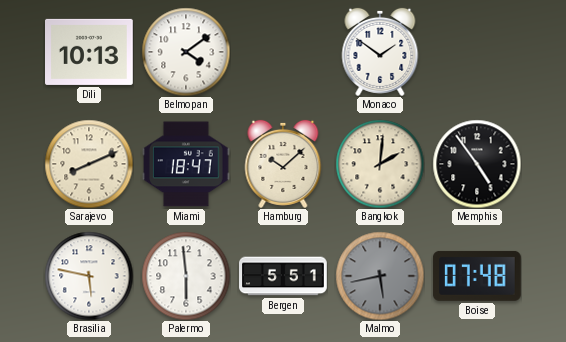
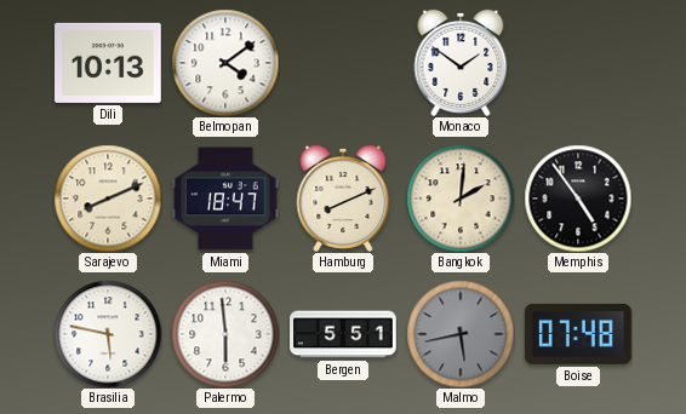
Hamburg: 10:08 -> 8:11
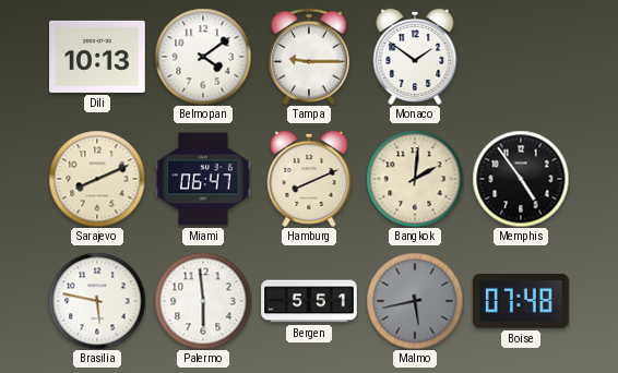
Tampa: none -> 9:15
Miami: 18:47 -> 06:47
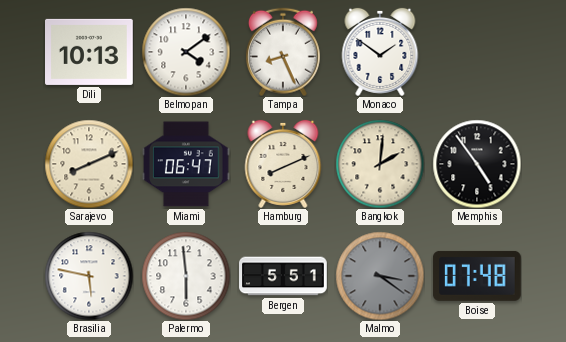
Tampa: 9:15 -> 8:26
Malmo: 5:43 -> 3:21
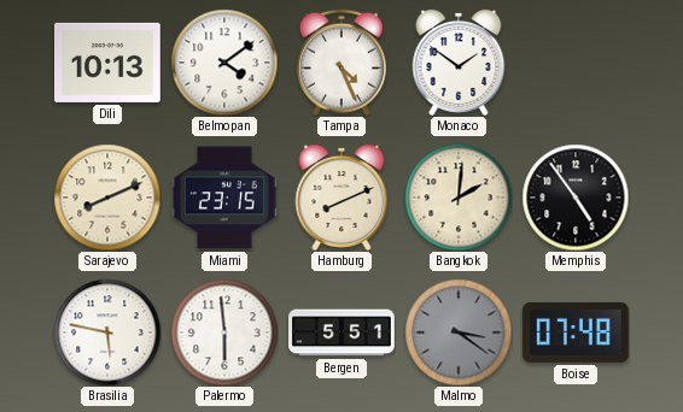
Tampa: 8:26 -> 4:26
Miami: 06:47 -> 23:15
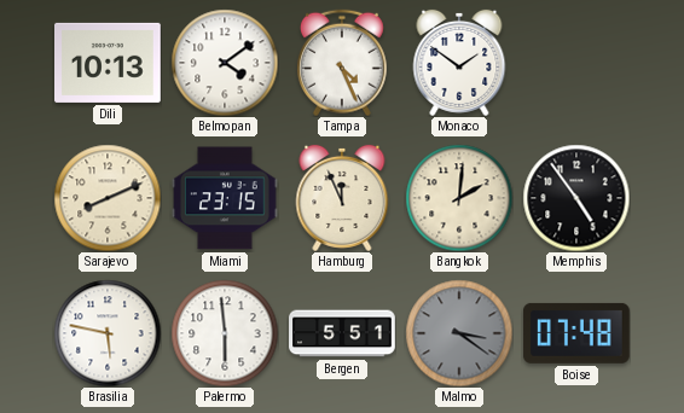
Hamburg: 8:11 -> 11:56
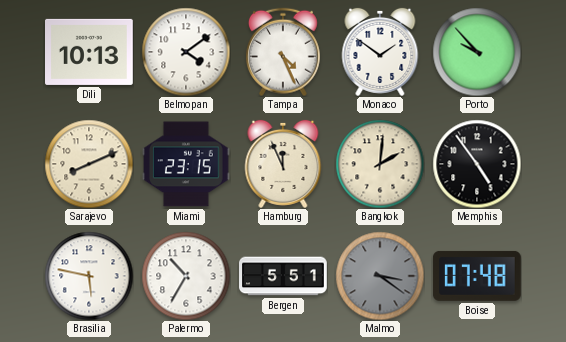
Porto: none -> 9:53
Palermo: 5:59 -> 10:35
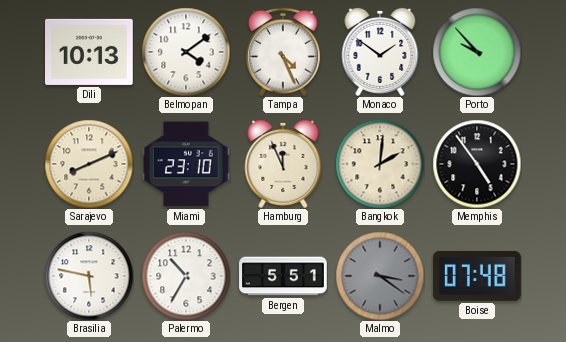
Miami: 23:15 -> 23:10
